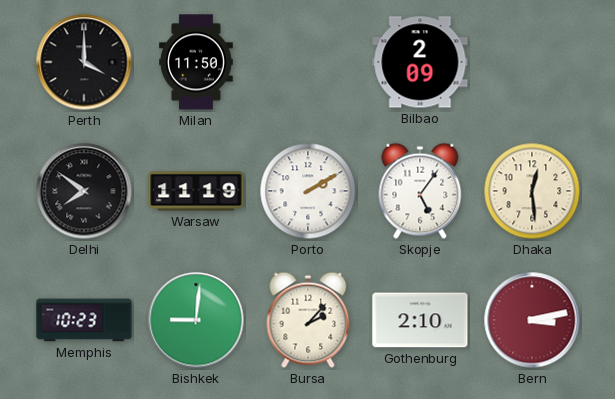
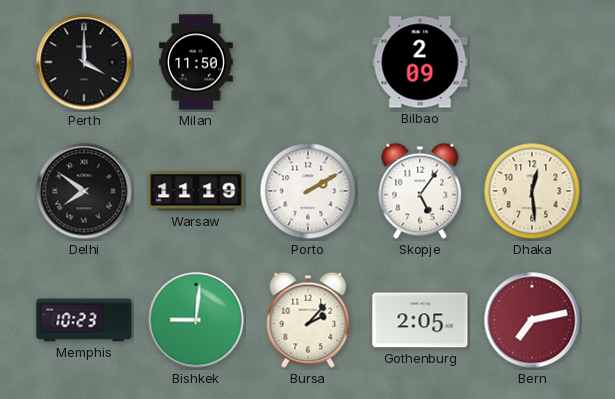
Gothenburg: 2:10 -> 2:05
Bern: 3:13 -> 7:13
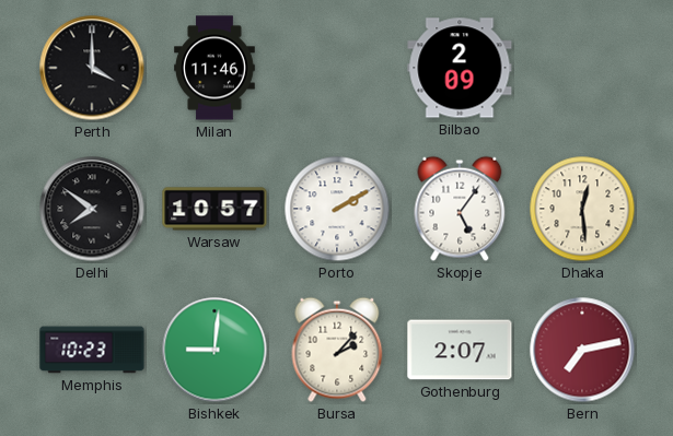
Milan: 11:50 -> 11:46
Warsaw: 11:19 -> 10:57
Gothenburg: 2:05 -> 2:07
